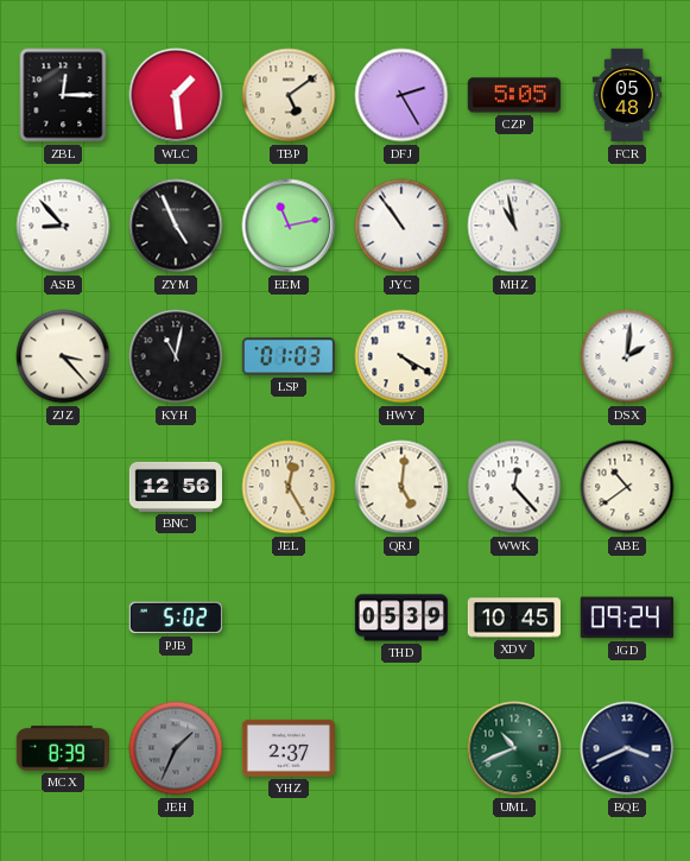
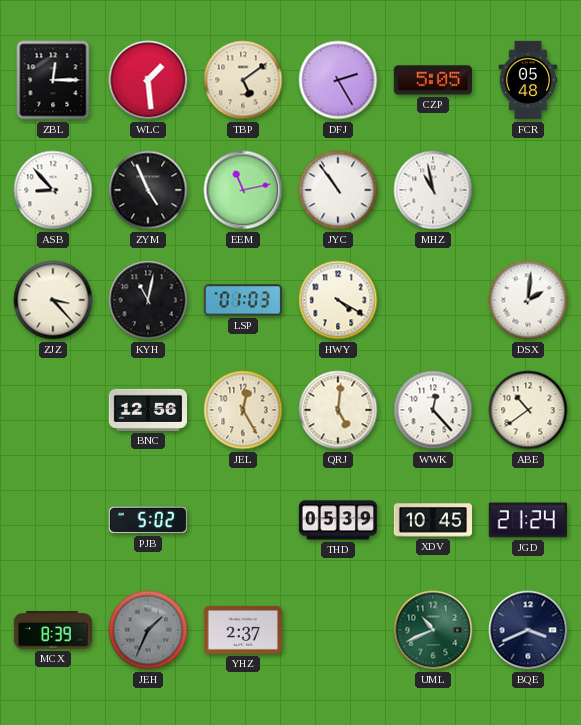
JGD: 09:24 -> 21:24
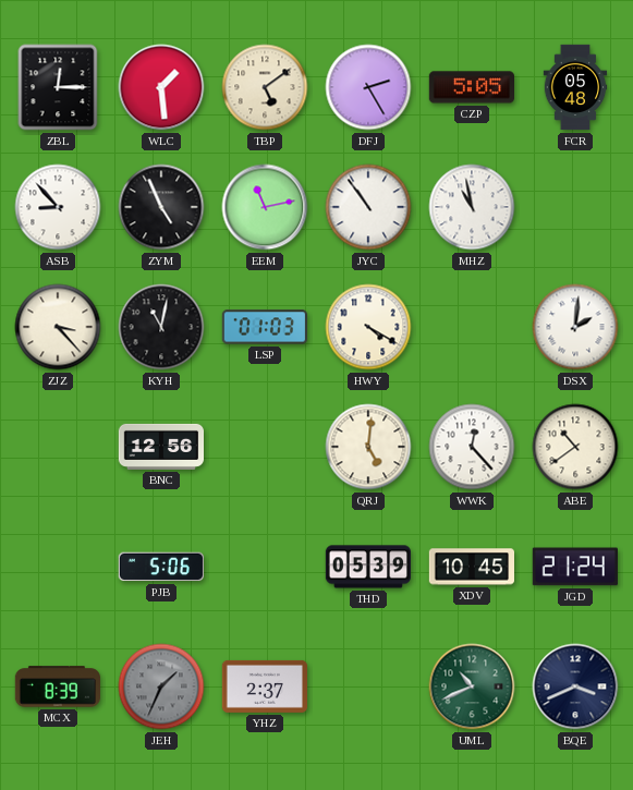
JEL: 12:25 -> none
PJB: 5:02 -> 5:06
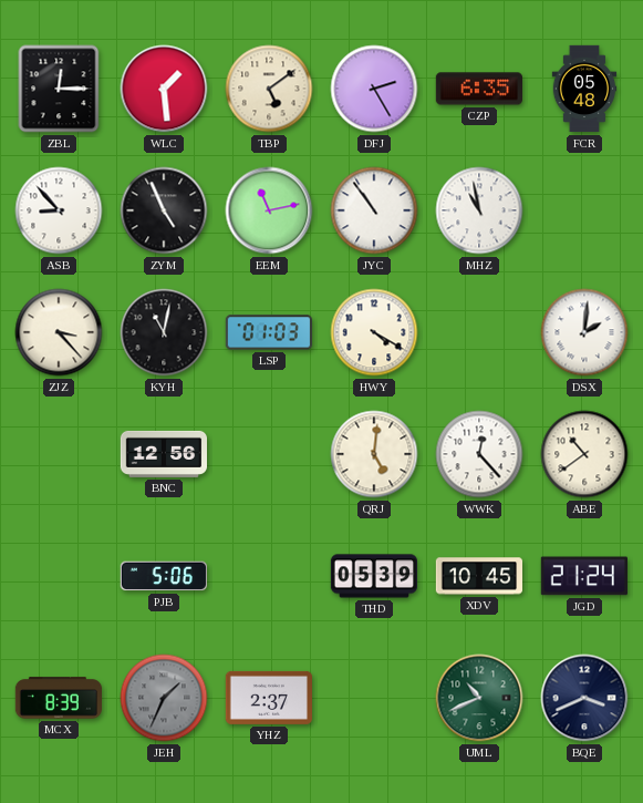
CZP: 5:05 -> 6:35
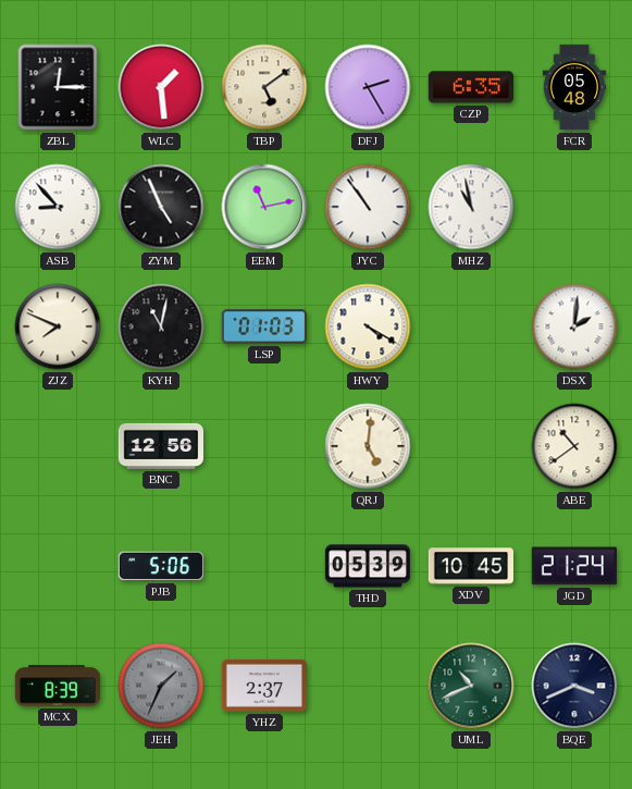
ZJZ: 3:23 -> 7:49
WWK: 12:23 -> none
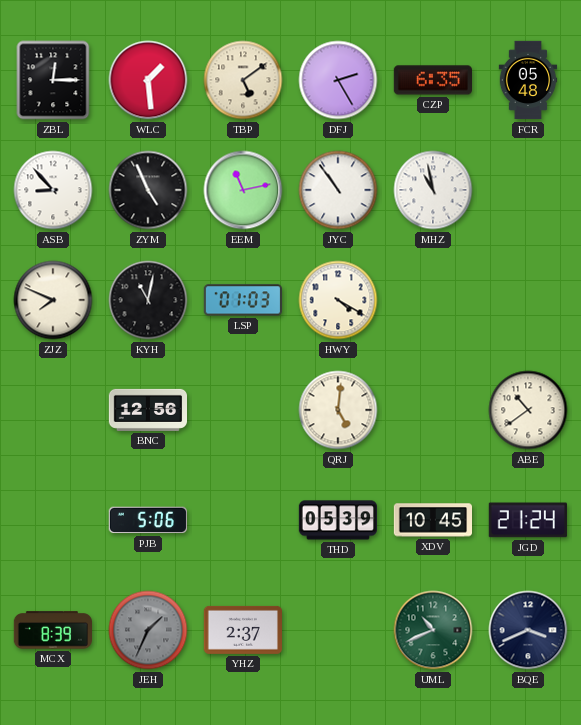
DSX: 2:01 -> none
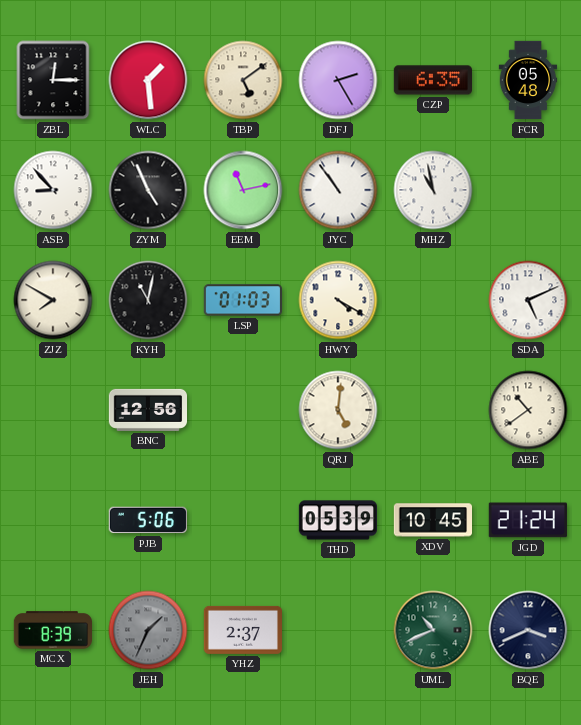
ZJZ: 7:49 -> 7:50
SDA: none -> 5:11
